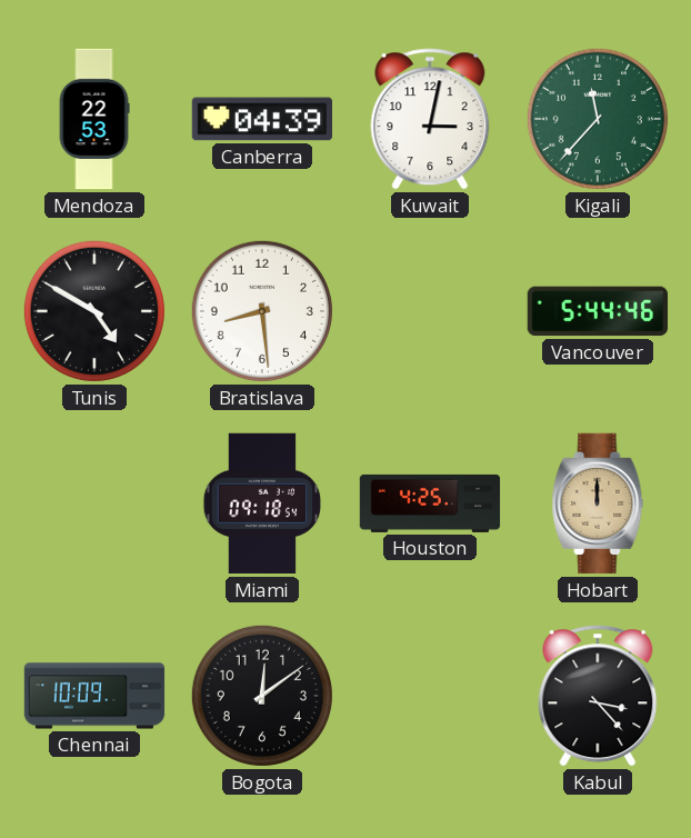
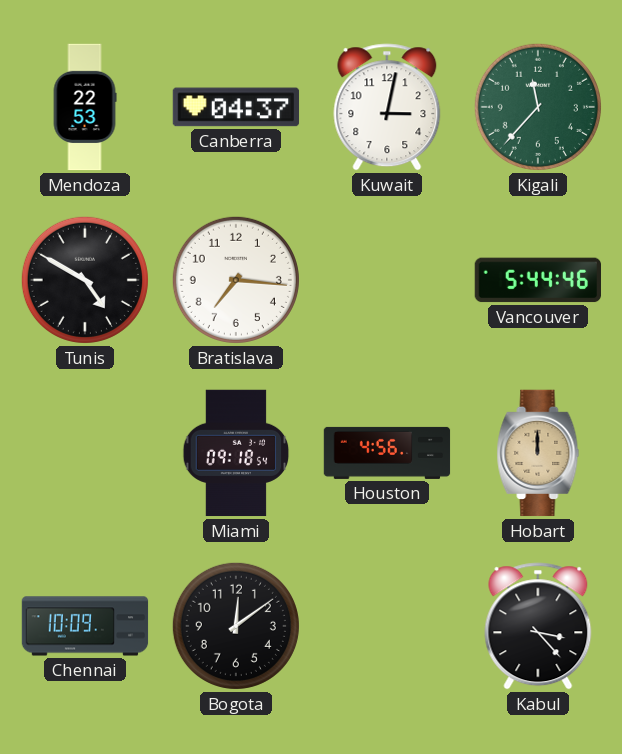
Canberra: 04:39 -> 04:37
Bratislava: 8:29 -> 7:16
Houston: 4:25 -> 4:56
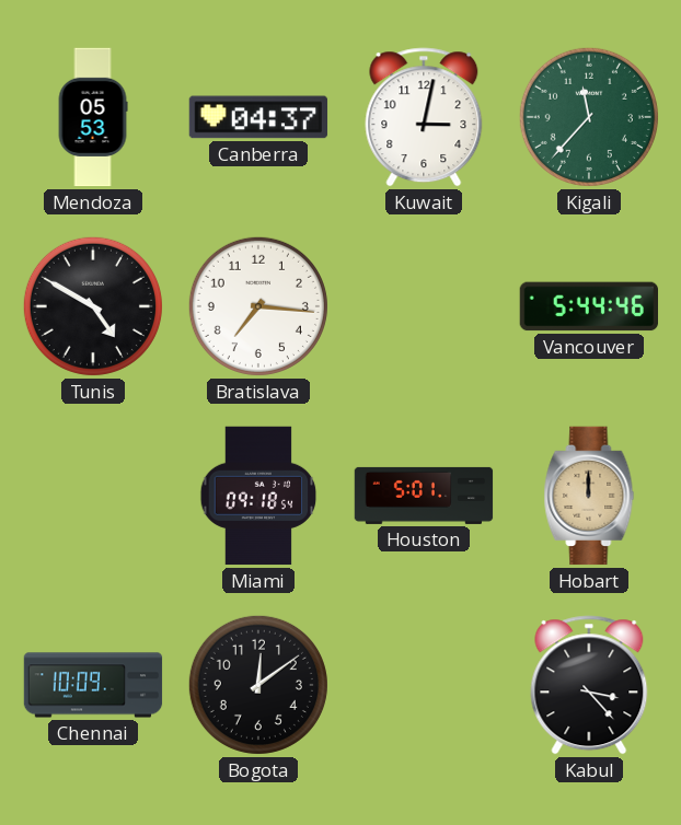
Mendoza: 22:53 -> 05:53
Houston: 4:56 -> 5:01
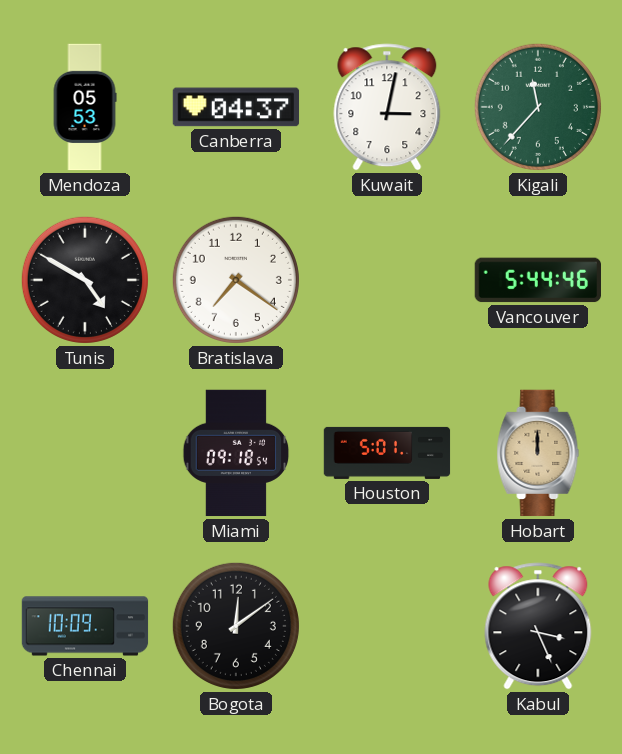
Bratislava: 7:16 -> 7:21
Kabul: 3:23 -> 3:26
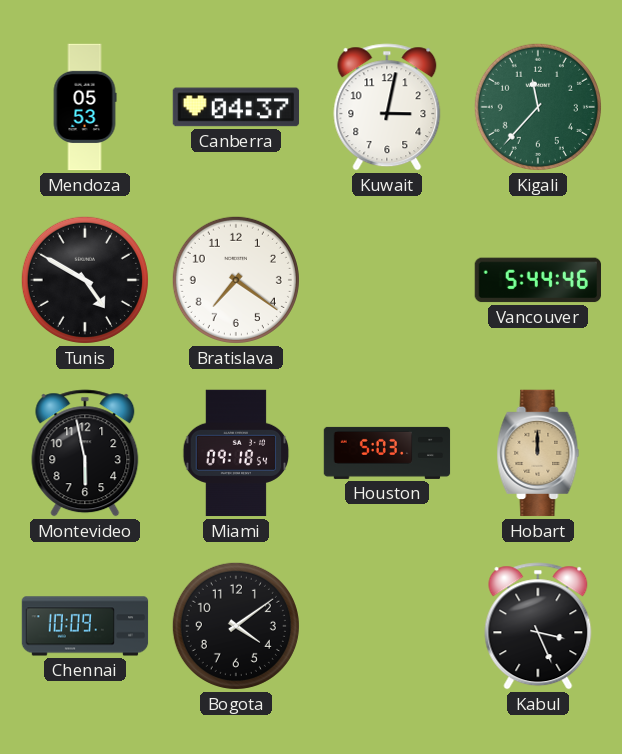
Montevideo: none -> 5:58
Houston: 5:01 -> 5:03
Bogota: 12:09 -> 4:09
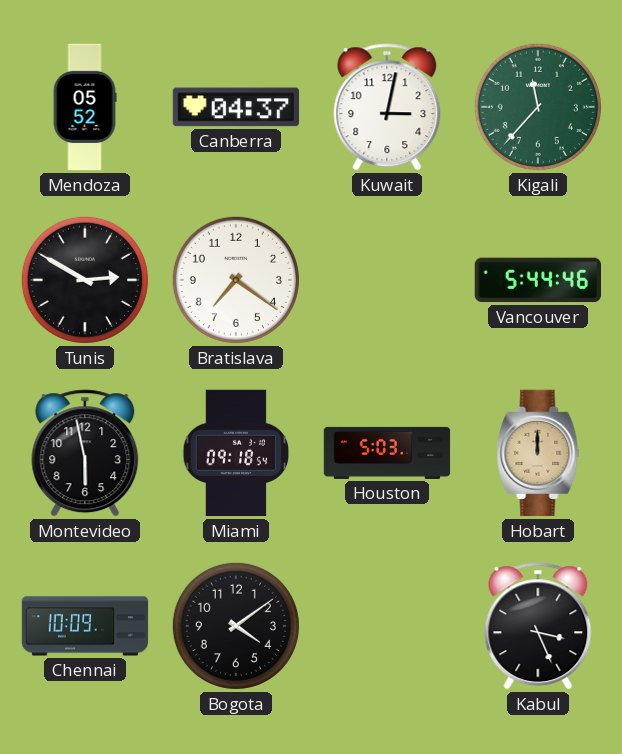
Mendoza: 05:53 -> 05:52
Tunis: 4:50 -> 2:50
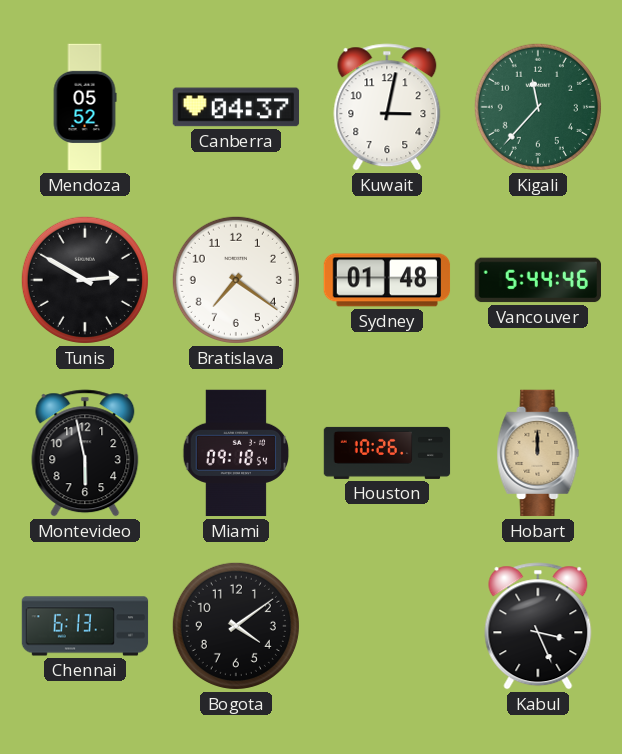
Sydney: none -> 01:48
Houston: 5:03 -> 10:26
Chennai: 10:09 -> 6:13
